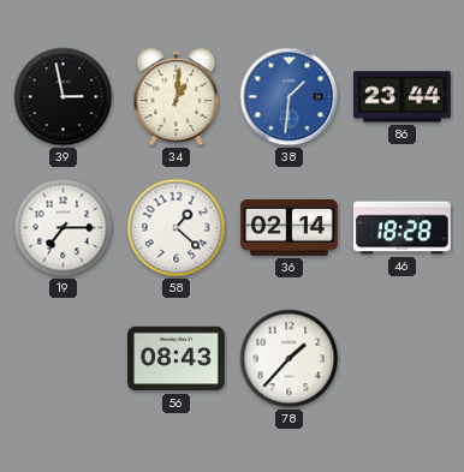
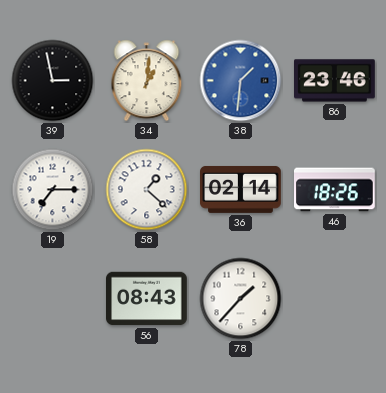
86: 23:44 -> 23:46
46: 18:28 -> 18:26
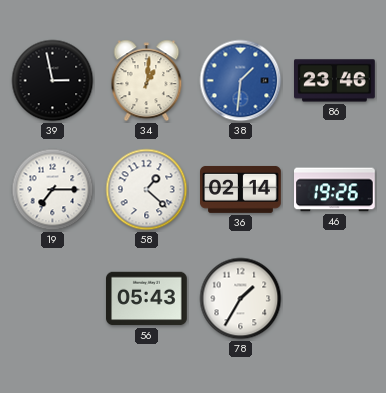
46: 18:26 -> 19:26
56: 08:43 -> 05:43
78: 1:37 -> 1:35
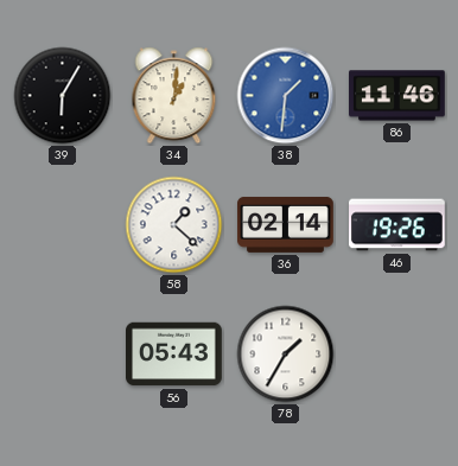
39: 2:58 -> 6:05
86: 23:46 -> 11:46
19: 7:15 -> none
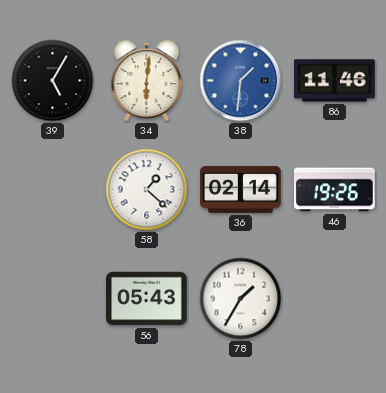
39: 6:05 -> 5:05
34: 1:01 -> 6:01
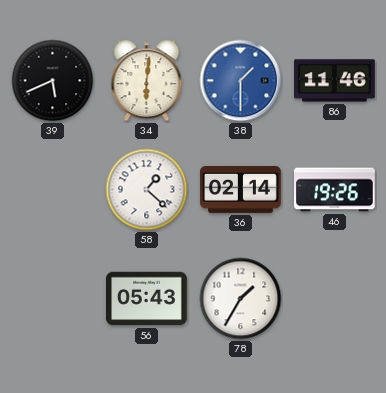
39: 5:05 -> 5:41
38: 1:31 -> 1:30
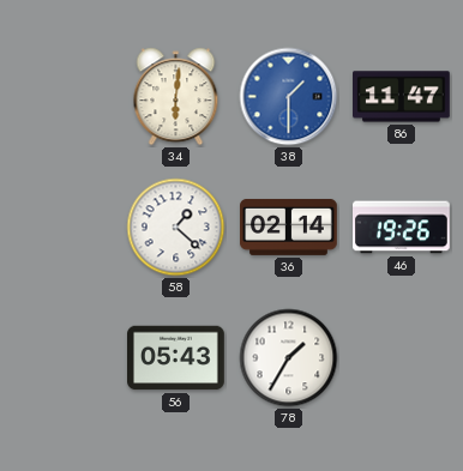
39: 5:41 -> none
86: 11:46 -> 11:47
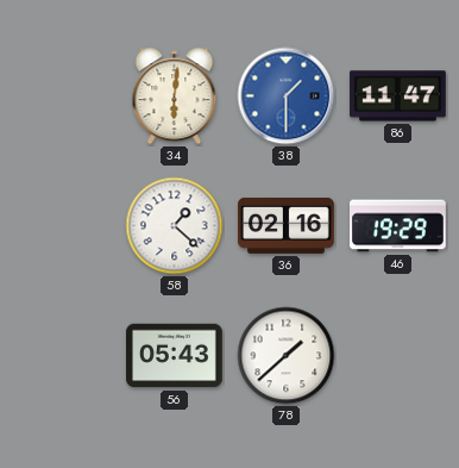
36: 02:14 -> 02:16
46: 19:26 -> 19:29
78: 1:35 -> 1:38
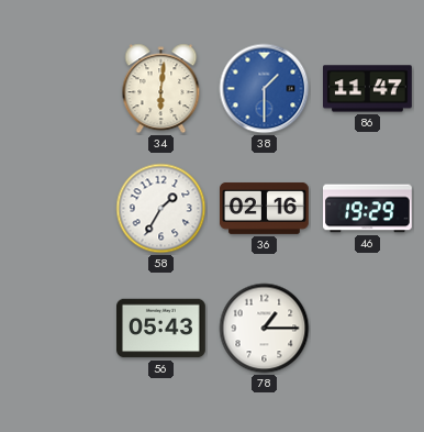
58: 1:22 -> 1:35
78: 1:38 -> 1:15
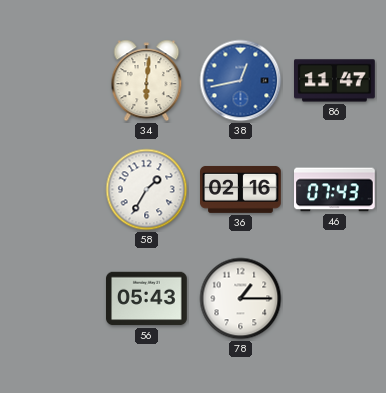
38: 1:30 -> 12:43
46: 19:29 -> 07:43
